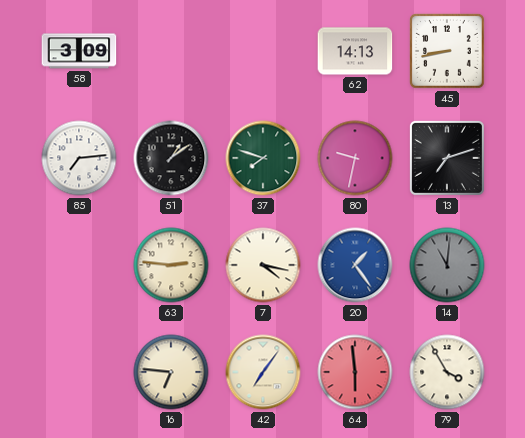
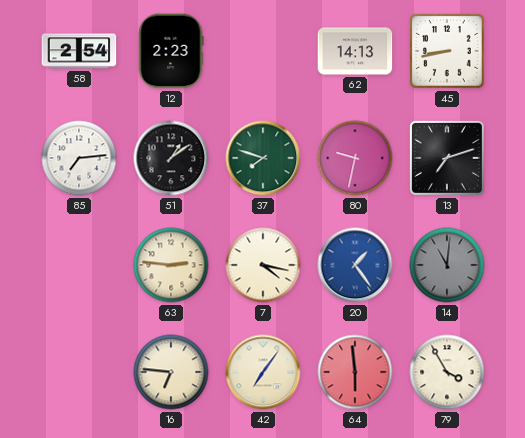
58: 3:09 -> 2:54
12: none -> 2:23
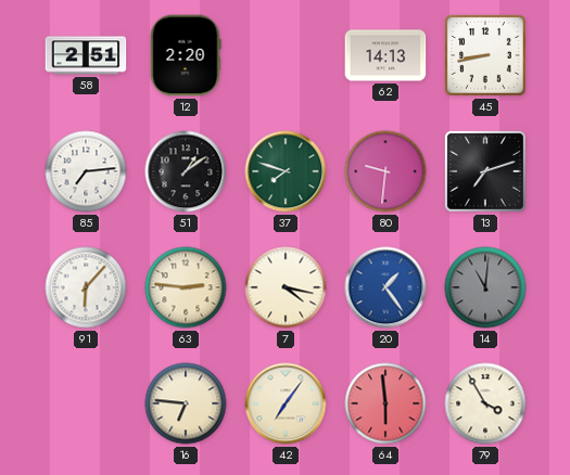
58: 2:54 -> 2:51
12: 2:23 -> 2:20
80: 9:32 -> 9:31
91: none -> 6:07
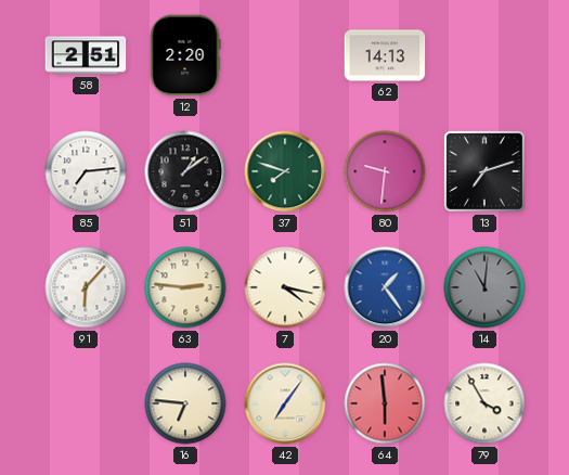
45: 8:43 -> none
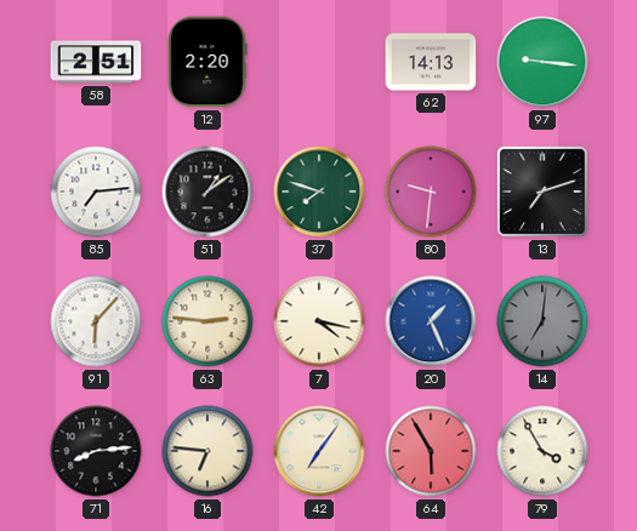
97: none -> 9:16
20: 1:24 -> 1:26
14: 11:01 -> 7:01
71: none -> 8:14
64: 5:59 -> 5:55
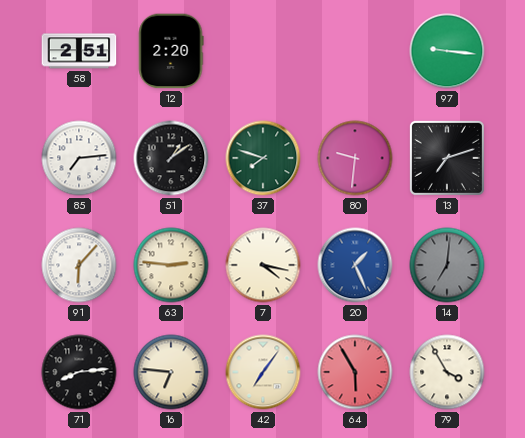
62: 14:13 -> none
